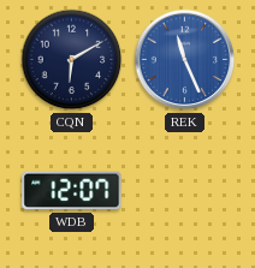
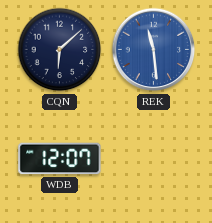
CQN: 6:10 -> 6:08
REK: 11:26 -> 11:29
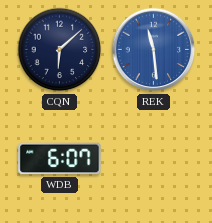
WDB: 12:07 -> 6:07
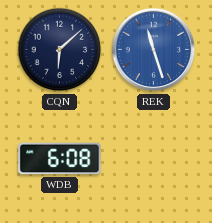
REK: 11:29 -> 11:27
WDB: 6:07 -> 6:08
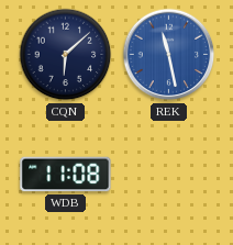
REK: 11:27 -> 11:28
WDB: 6:08 -> 11:08
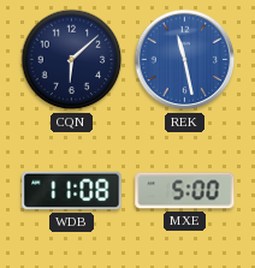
MXE: none -> 5:00
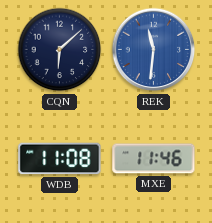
REK: 11:28 -> 11:31
MXE: 5:00 -> 11:46
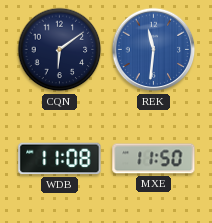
CQN: 6:08 -> 6:09
MXE: 11:46 -> 11:50
